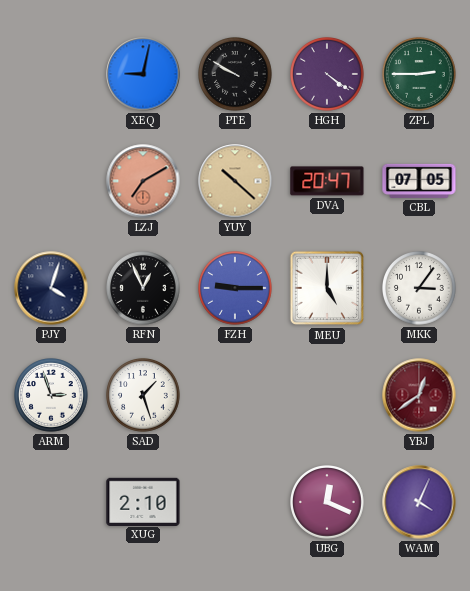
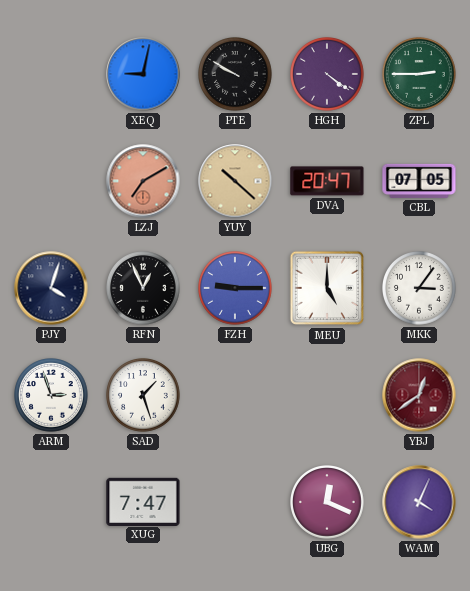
XUG: 2:10 -> 7:47
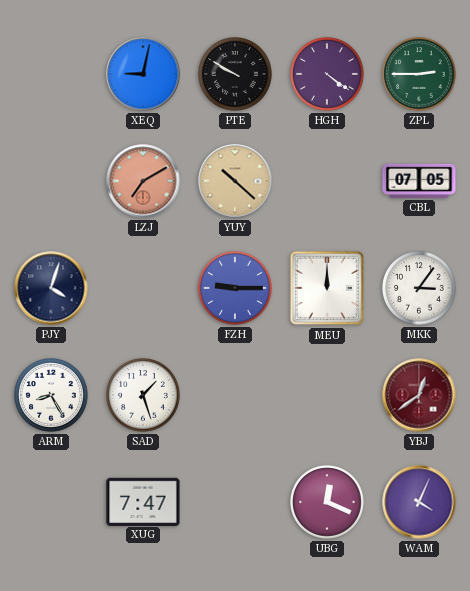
DVA: 20:47 -> none
RFN: 12:56 -> none
MEU: 5:00 -> 12:00
ARM: 2:57 -> 8:25
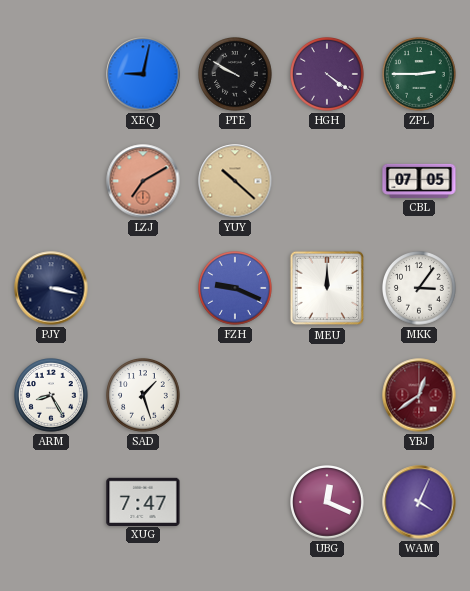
PJY: 4:03 -> 3:17
FZH: 9:15 -> 9:19
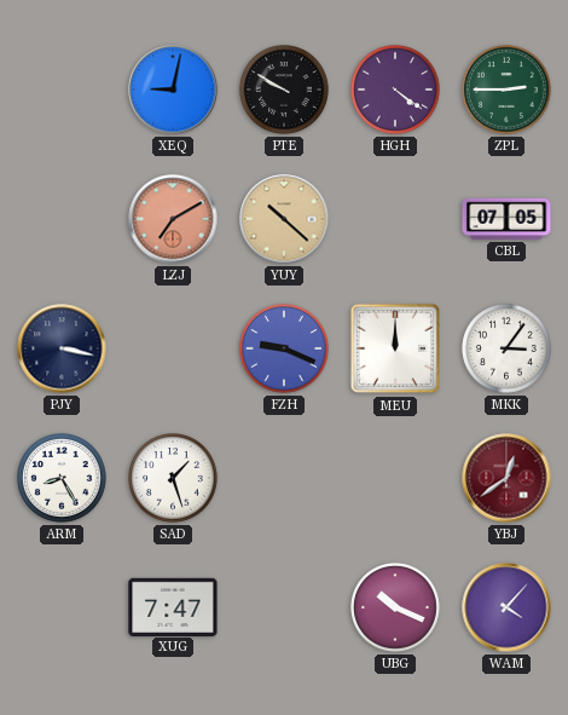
UBG: 12:19 -> 10:19
WAM: 4:04 -> 4:07
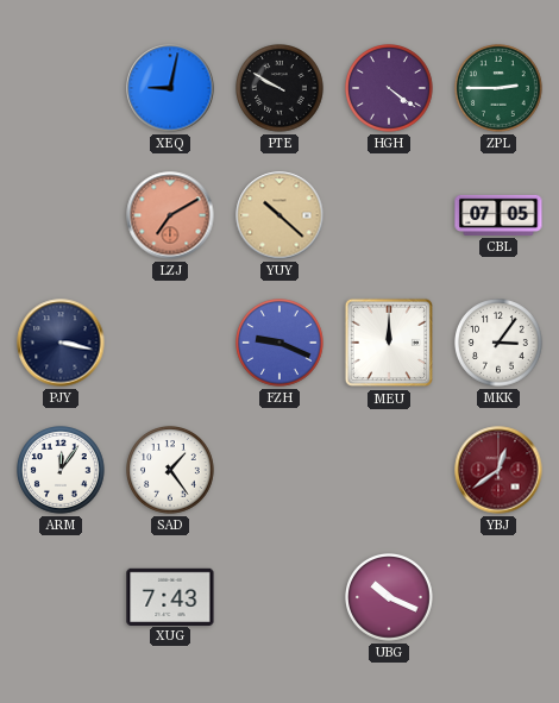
ARM: 8:25 -> 12:06
SAD: 1:27 -> 1:24
XUG: 7:47 -> 7:43
WAM: 4:07 -> none
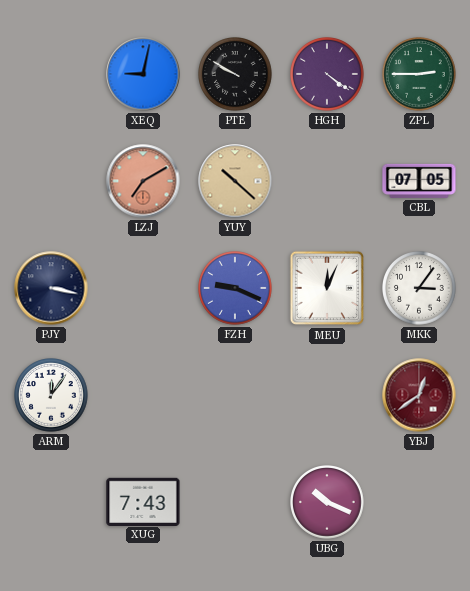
MEU: 12:00 -> 12:04
SAD: 1:24 -> none
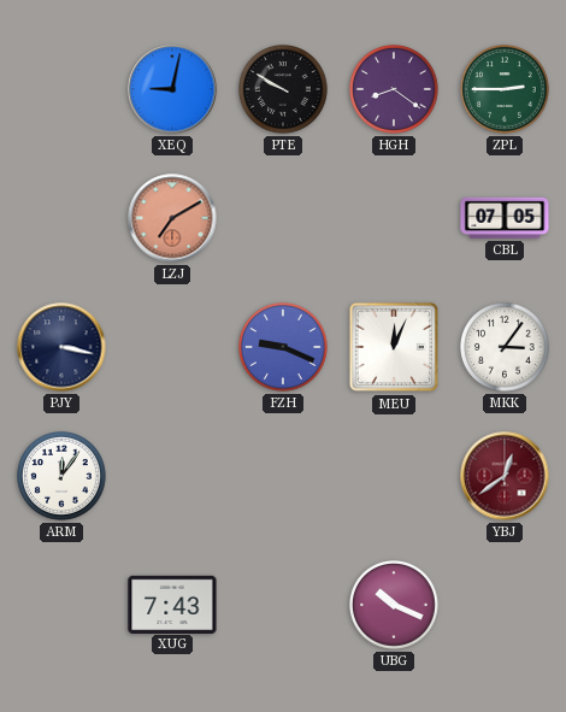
HGH: 4:21 -> 8:21
YUY: 10:22 -> none
